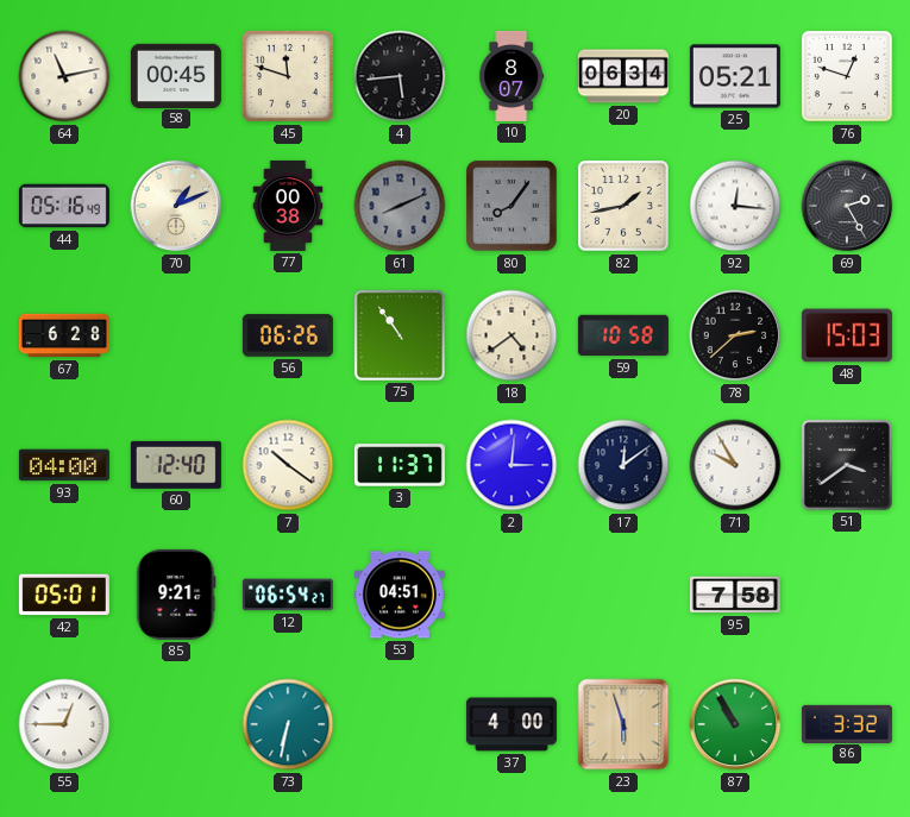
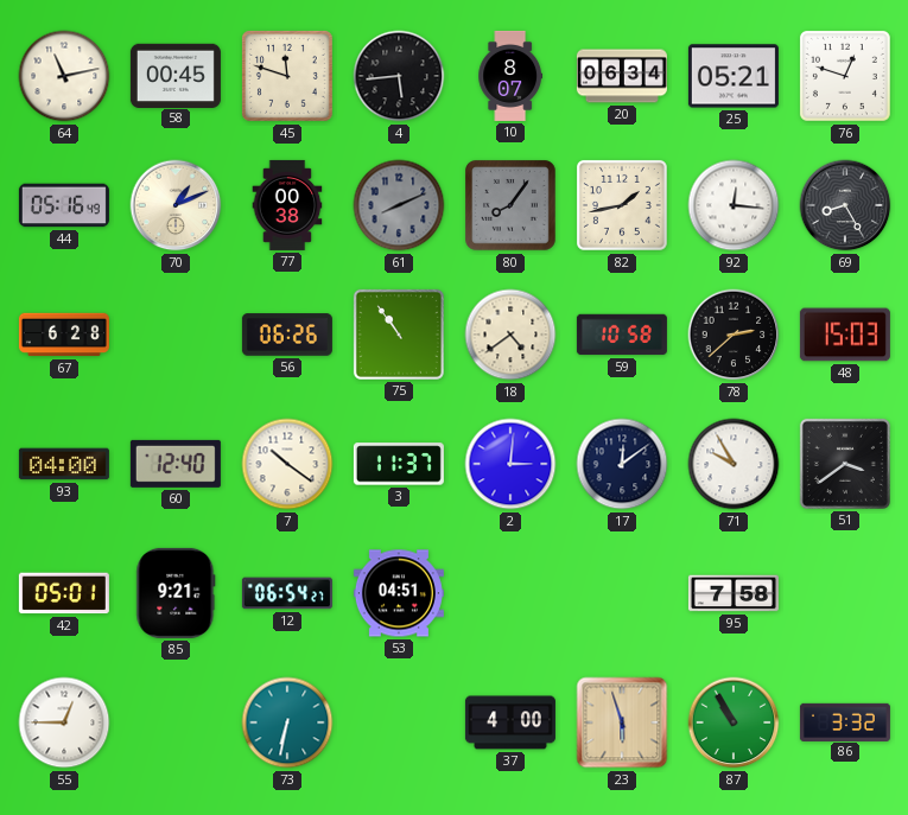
69: 2:25 -> 8:25
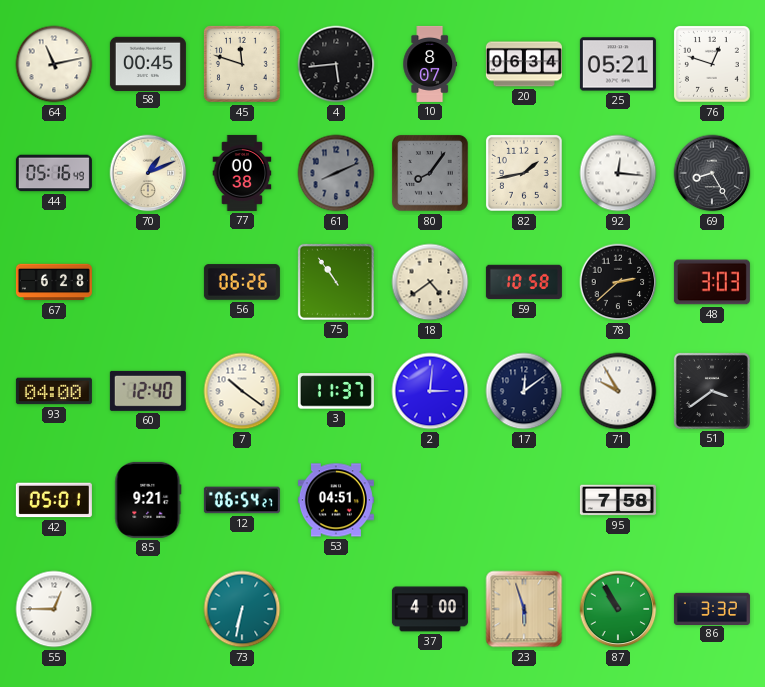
48: 15:03 -> 3:03
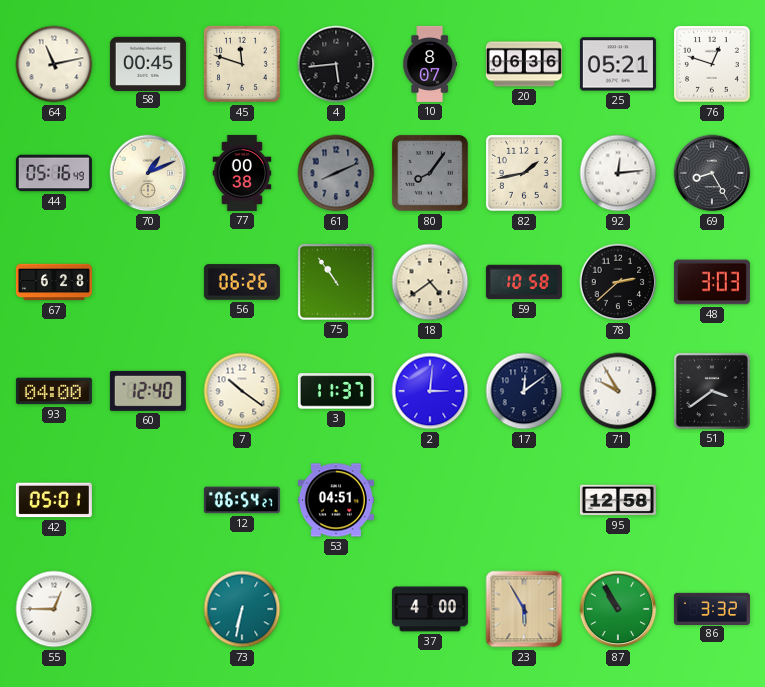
20: 06:34 -> 06:36
92: 12:16 -> 12:14
85: 9:21 -> none
95: 7:58 -> 12:58
23: 5:57 -> 5:55
